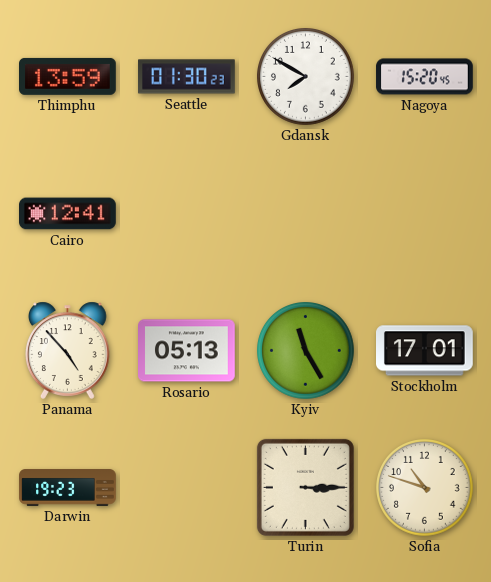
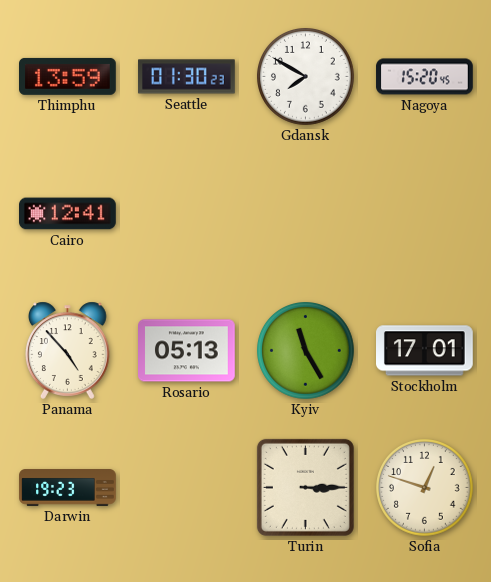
Sofia: 10:48 -> 12:48
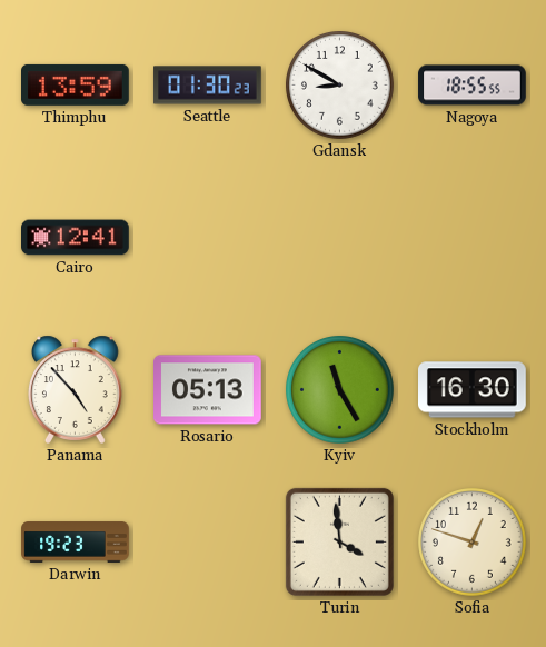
Gdansk: 7:50 -> 8:50
Nagoya: 15:20 -> 18:55
Stockholm: 17:01 -> 16:30
Turin: 3:15 -> 3:59
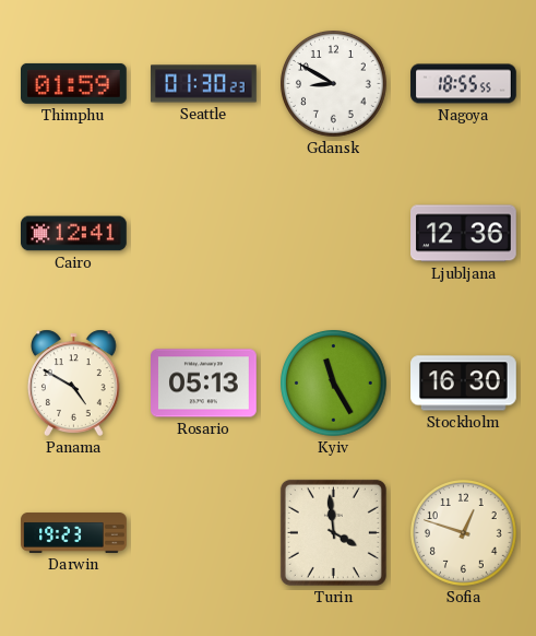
Thimphu: 13:59 -> 01:59
Ljubljana: none -> 12:36
Panama: 4:53 -> 4:50
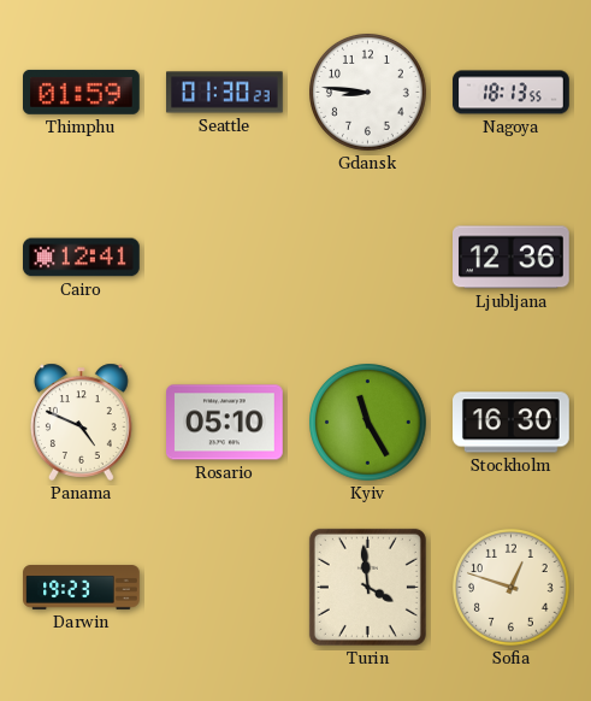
Gdansk: 8:50 -> 8:46
Nagoya: 18:55 -> 18:13
Panama: 4:50 -> 4:49
Rosario: 05:13 -> 05:10
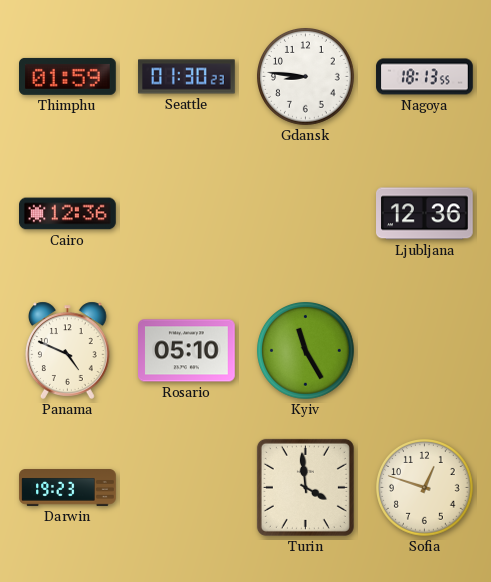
Cairo: 12:41 -> 12:36
Stockholm: 16:30 -> none
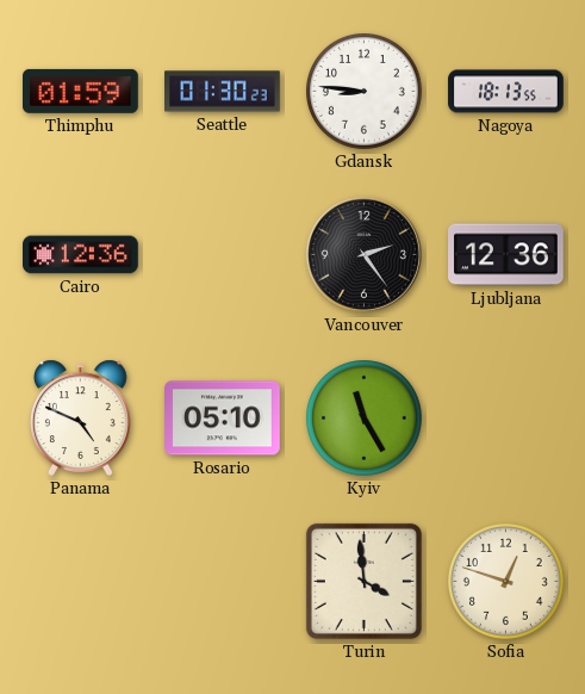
Vancouver: none -> 2:24
Darwin: 19:23 -> none
